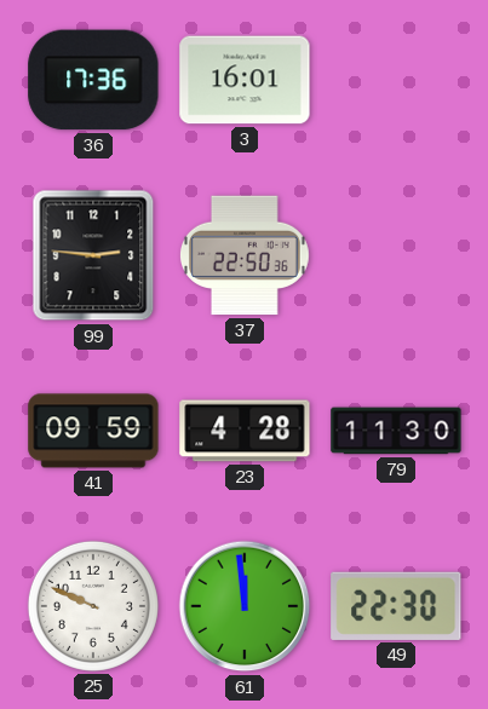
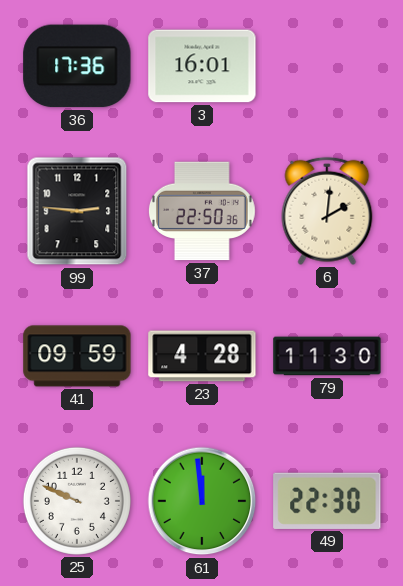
6: none -> 2:01
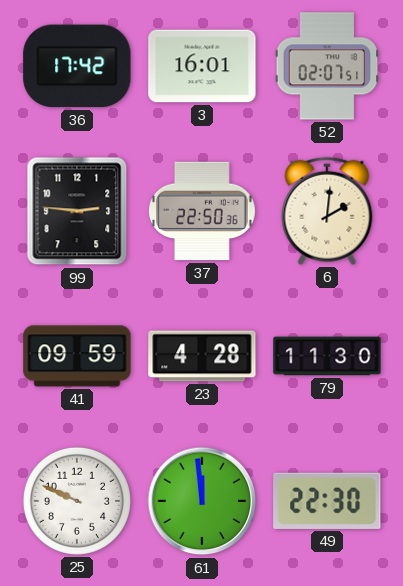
36: 17:36 -> 17:42
52: none -> 02:07
